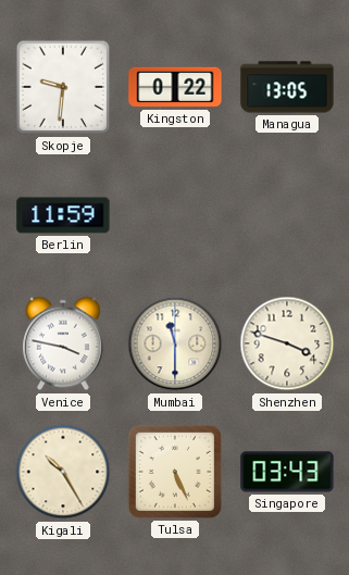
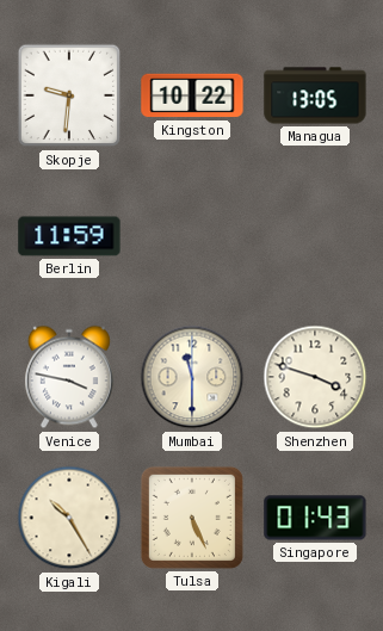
Kingston: 0:22 -> 10:22
Singapore: 03:43 -> 01:43
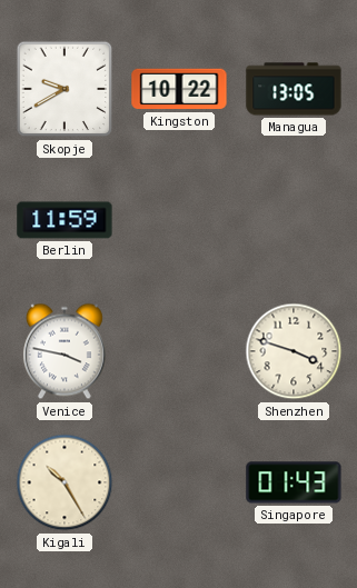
Skopje: 9:31 -> 9:40
Mumbai: 11:30 -> none
Tulsa: 5:26 -> none
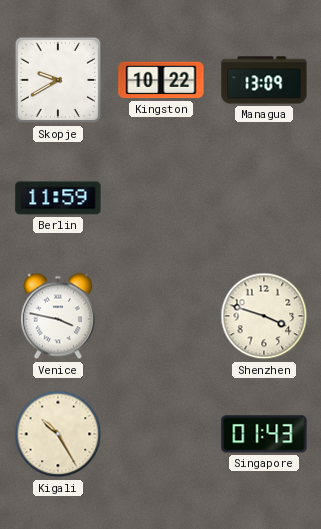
Managua: 13:05 -> 13:09
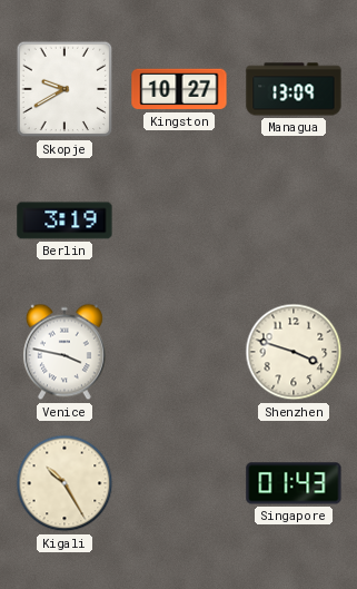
Kingston: 10:22 -> 10:27
Berlin: 11:59 -> 3:19
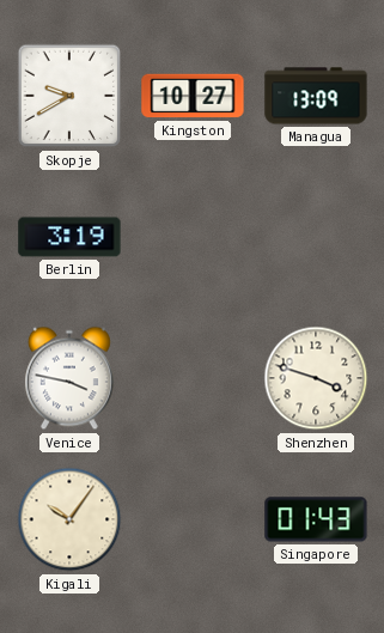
Kigali: 10:25 -> 10:06
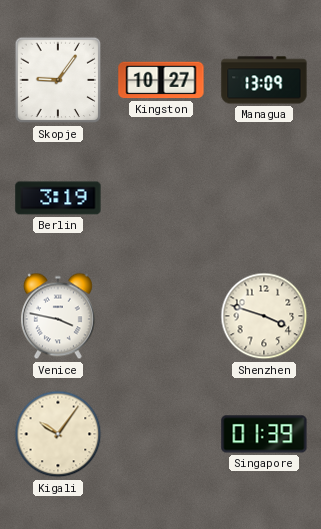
Skopje: 9:40 -> 9:06
Singapore: 01:43 -> 01:39
